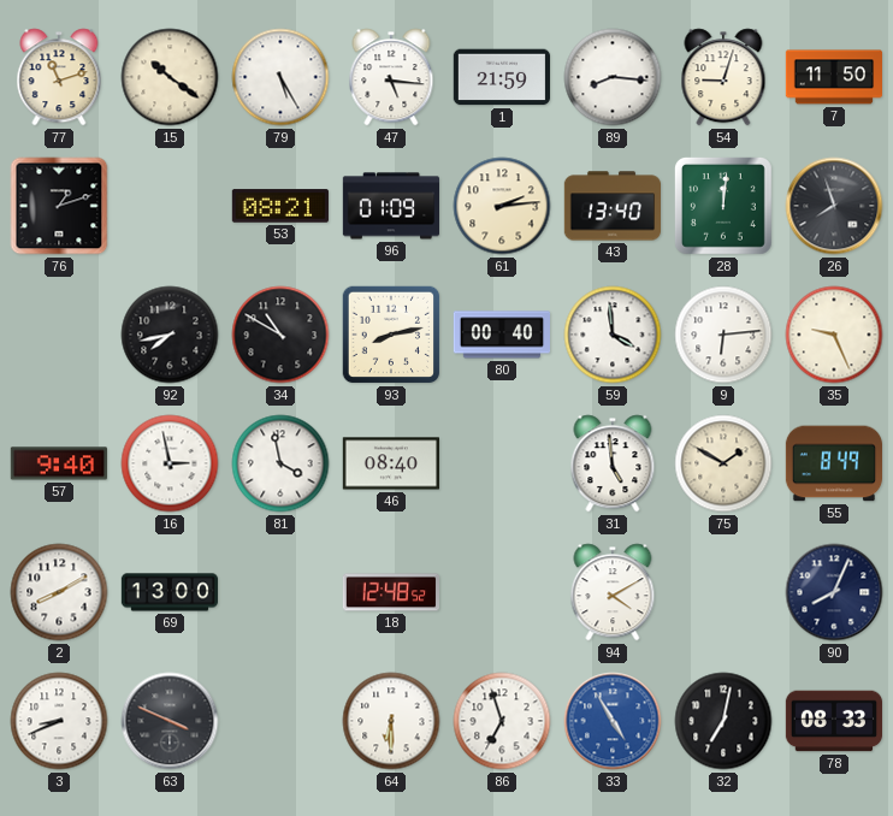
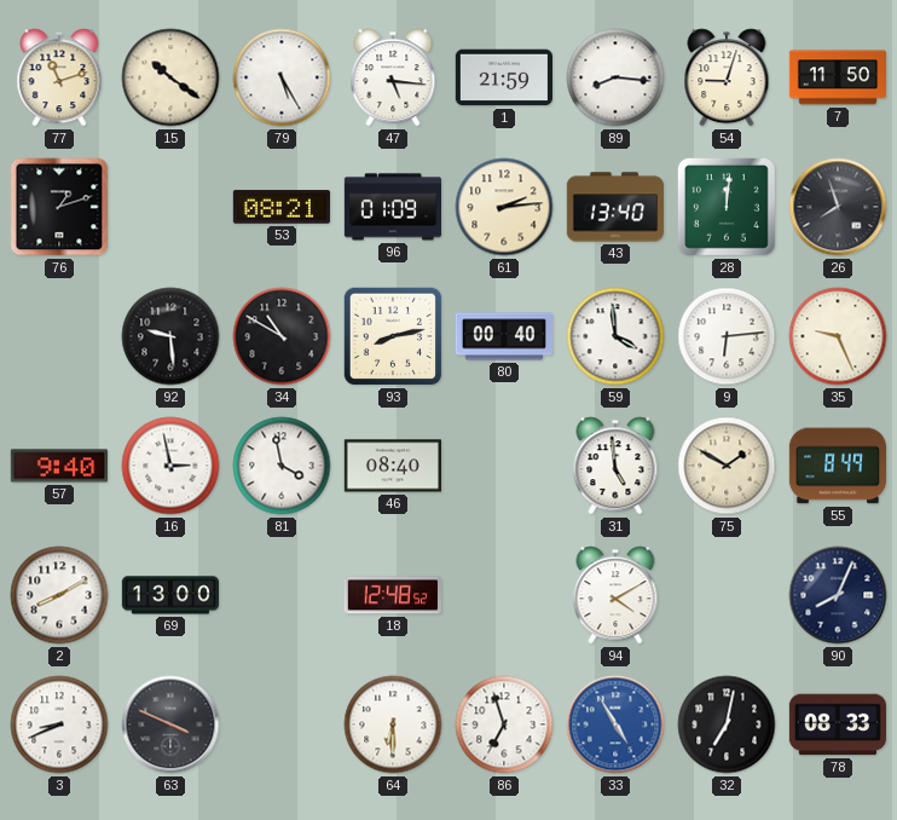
92: 7:43 -> 9:29
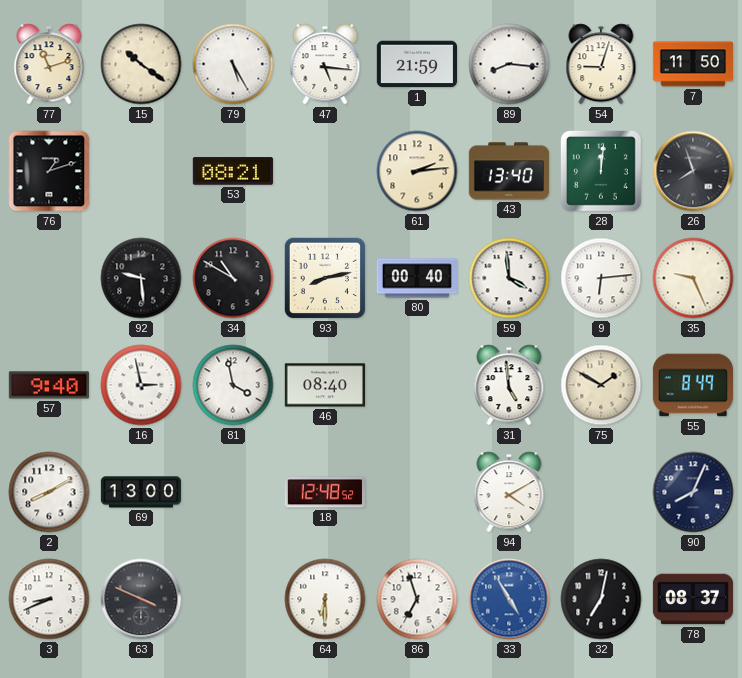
96: 01:09 -> none
78: 08:33 -> 08:37
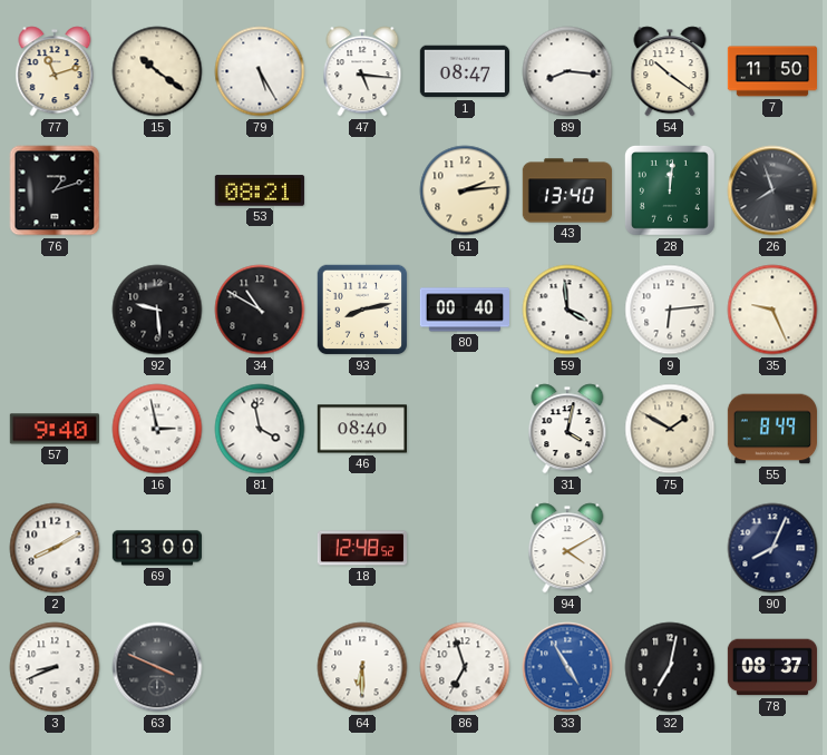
1: 21:59 -> 08:47
54: 9:03 -> 10:21
31: 4:59 -> 4:02
